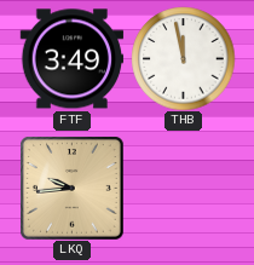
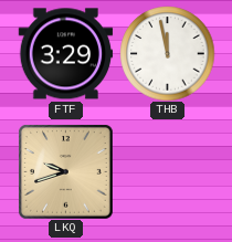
FTF: 3:49 -> 3:29
LKQ: 9:44 -> 9:42
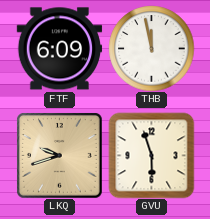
FTF: 3:29 -> 6:09
GVU: none -> 5:57
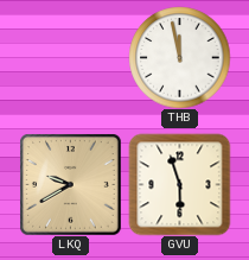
FTF: 6:09 -> none
LKQ: 9:42 -> 9:40
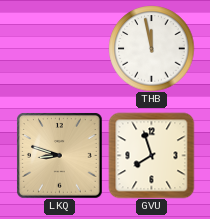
LKQ: 9:40 -> 8:48
GVU: 5:57 -> 7:57
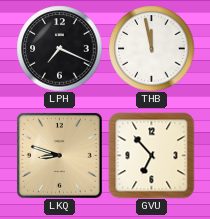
LPH: none -> 7:19
GVU: 7:57 -> 6:53
